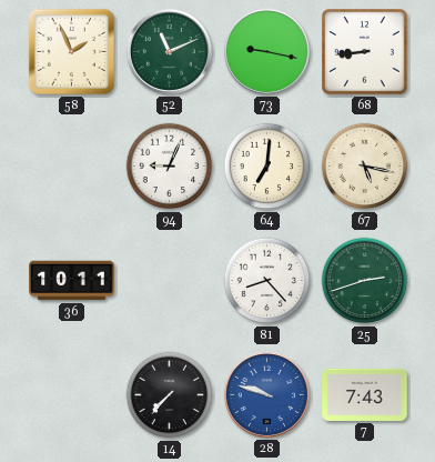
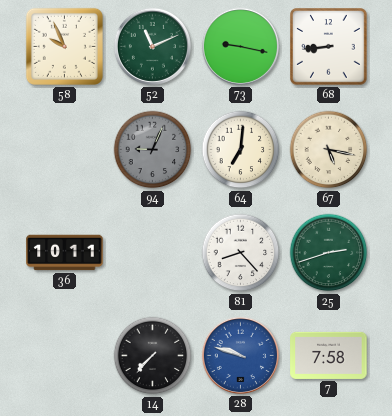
58: 1:56 -> 9:56
94 dial: white -> grey
7: 7:43 -> 7:58
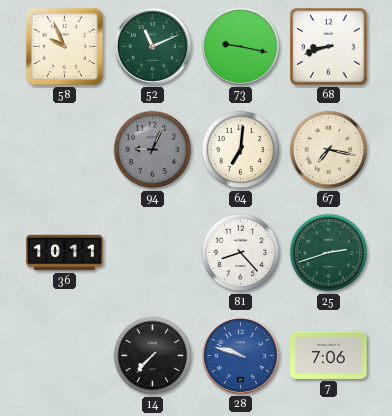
68: 8:44 -> 8:42
67: 5:17 -> 7:17
7: 7:58 -> 7:06
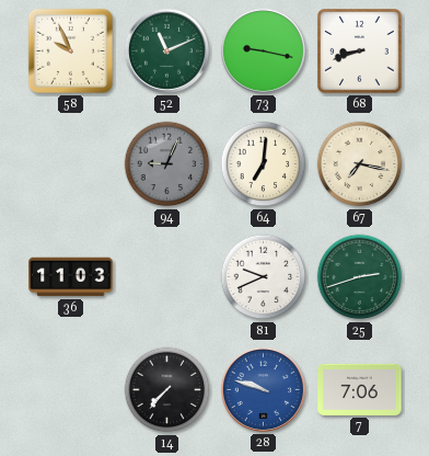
36: 10:11 -> 11:03
81: 8:23 -> 9:41
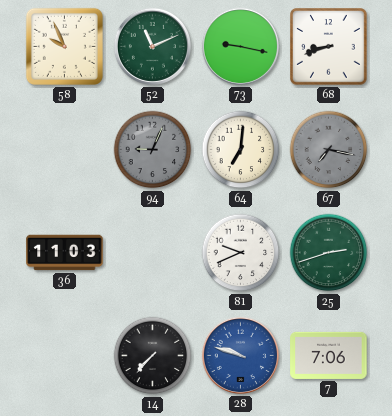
67 dial: cream -> grey
